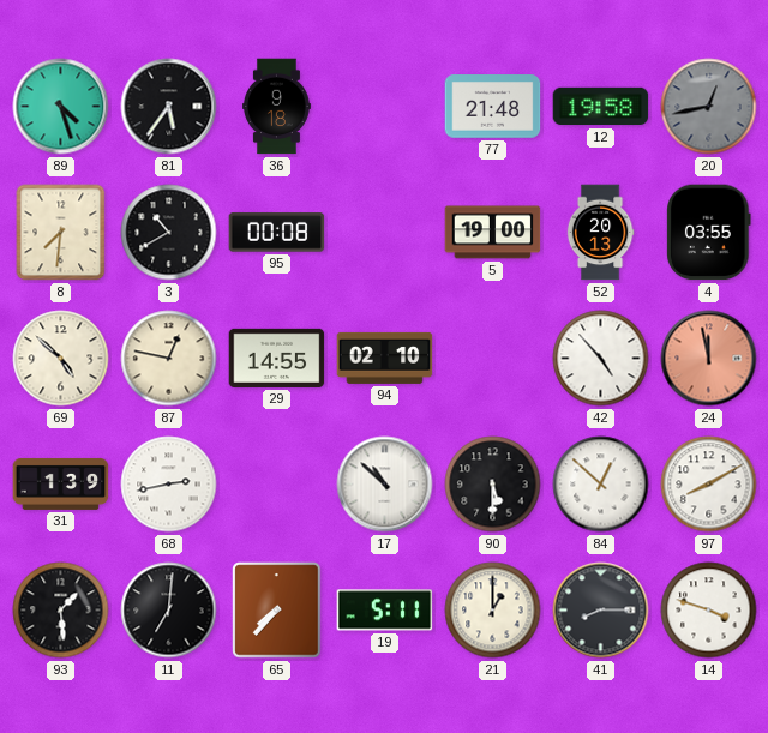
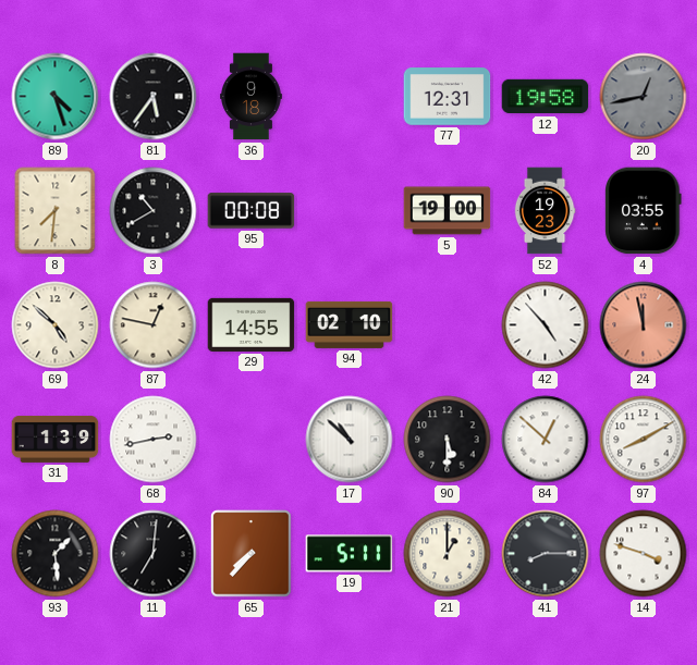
77: 21:48 -> 12:31
52: 20:13 -> 19:23
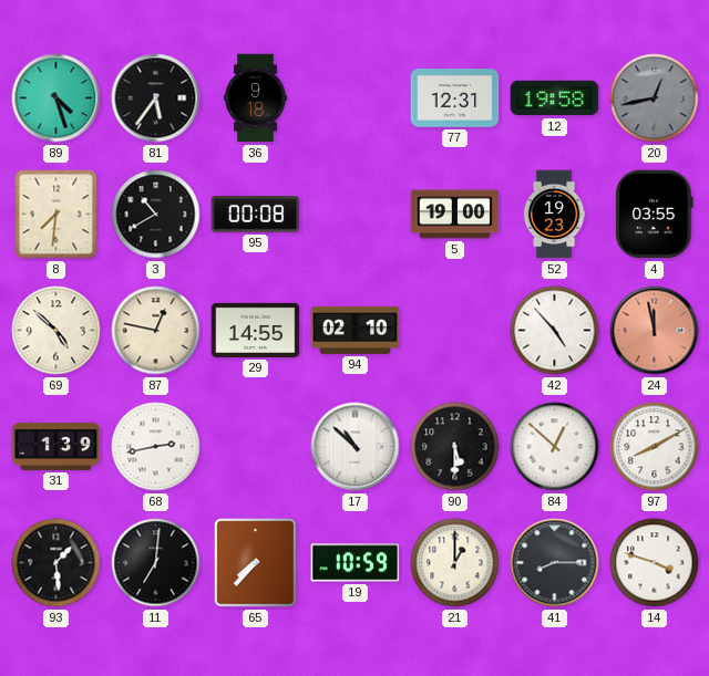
19: 5:11 -> 10:59
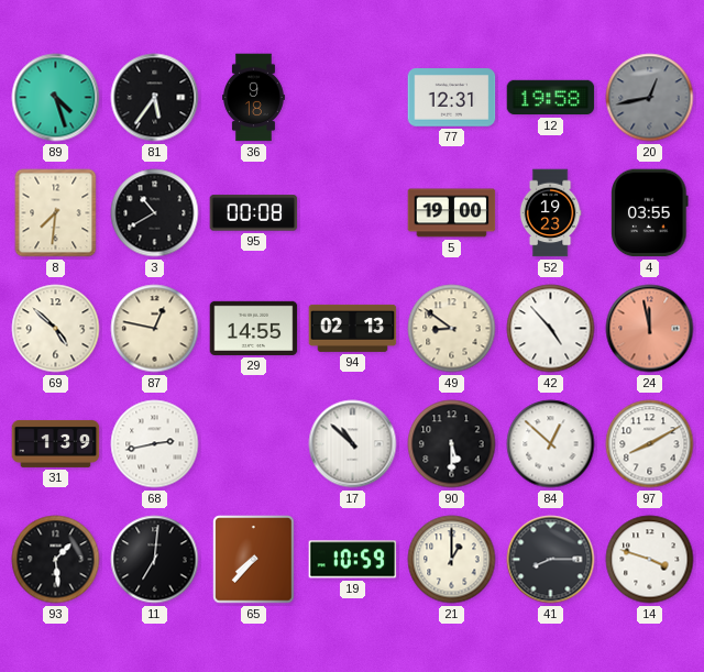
94: 02:10 -> 02:13
49: none -> 8:51
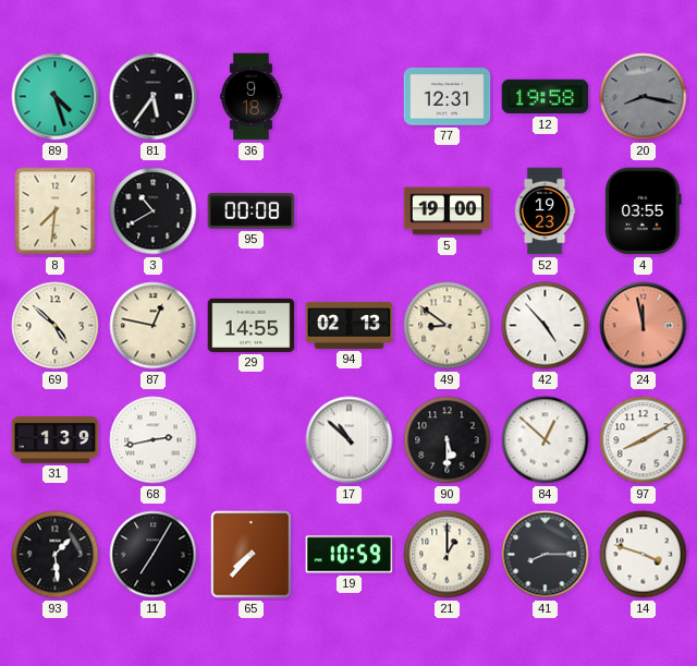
20: 12:43 -> 8:17
11: 7:01 -> 7:05
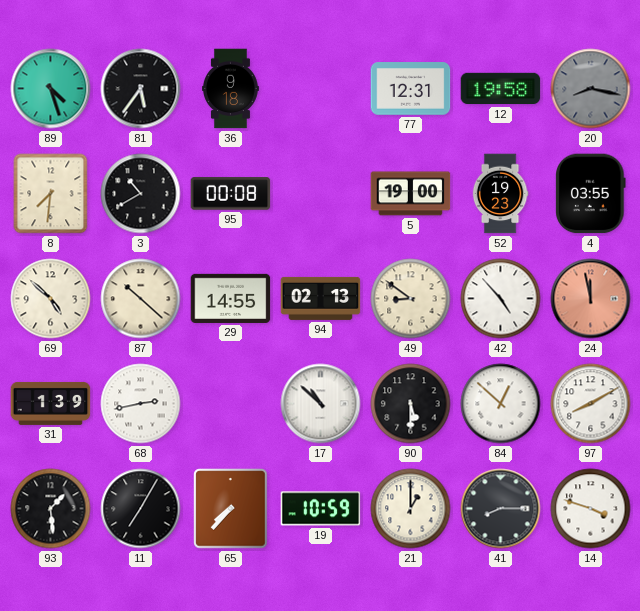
87: 12:47 -> 10:22
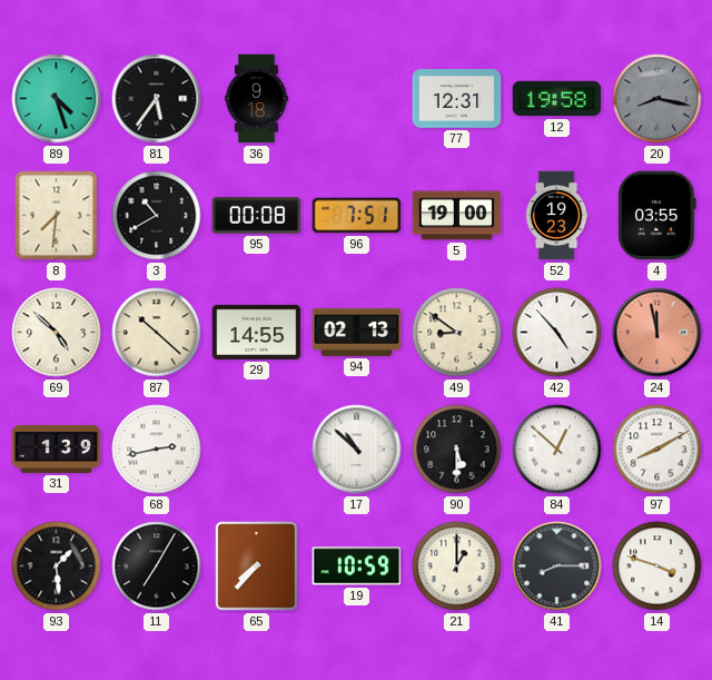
96: none -> 7:51
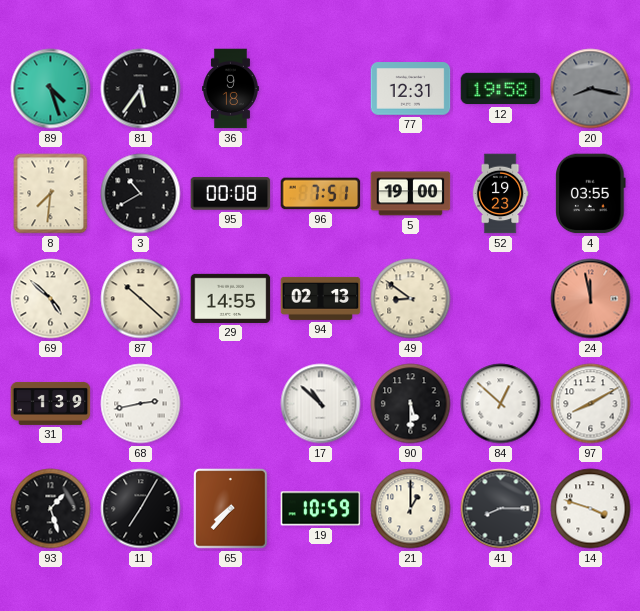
42: 4:53 -> none
93: 1:29 -> 1:27
